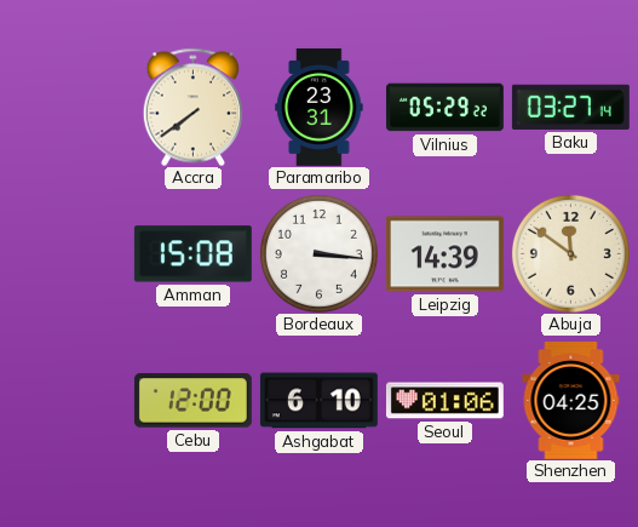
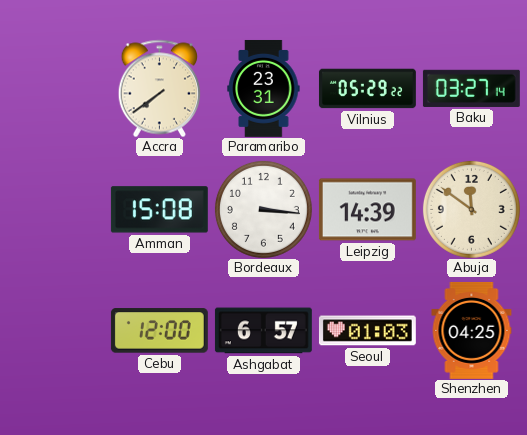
Ashgabat: 6:10 -> 6:57
Seoul: 01:06 -> 01:03
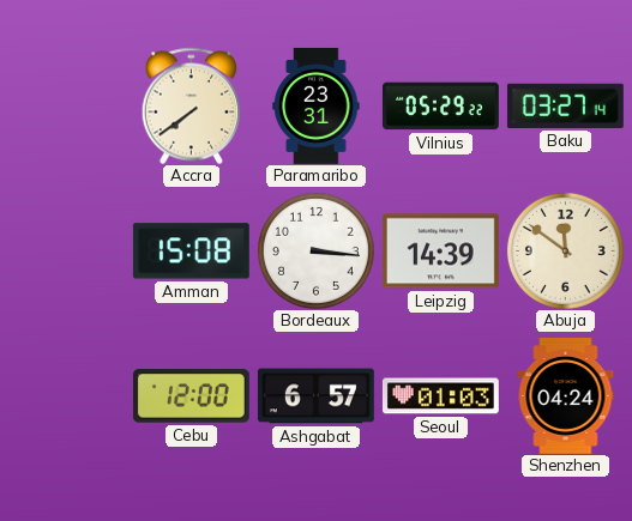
Shenzhen: 04:25 -> 04:24
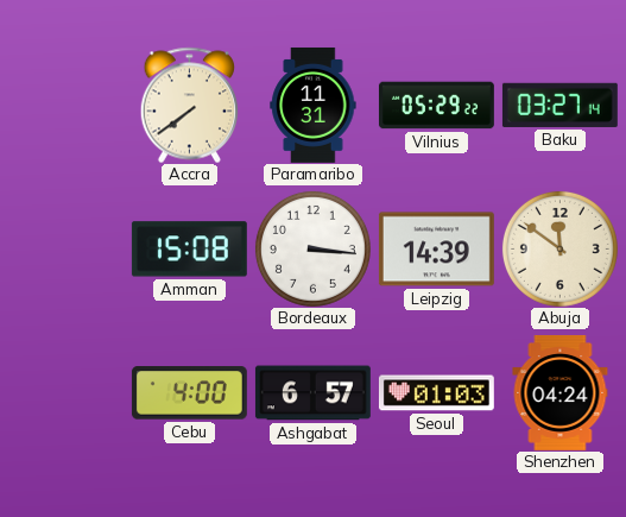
Paramaribo: 23:31 -> 11:31
Cebu: 12:00 -> 4:00
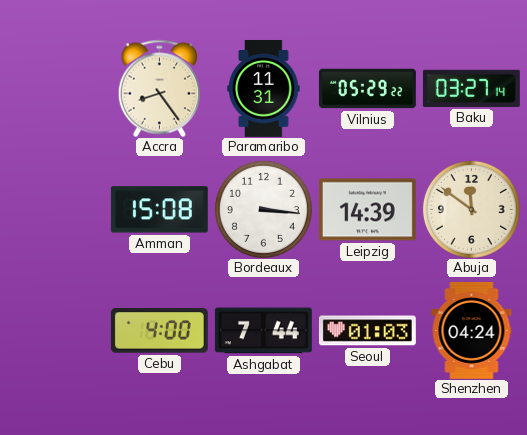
Accra: 7:39 -> 8:24
Ashgabat: 6:57 -> 7:44
